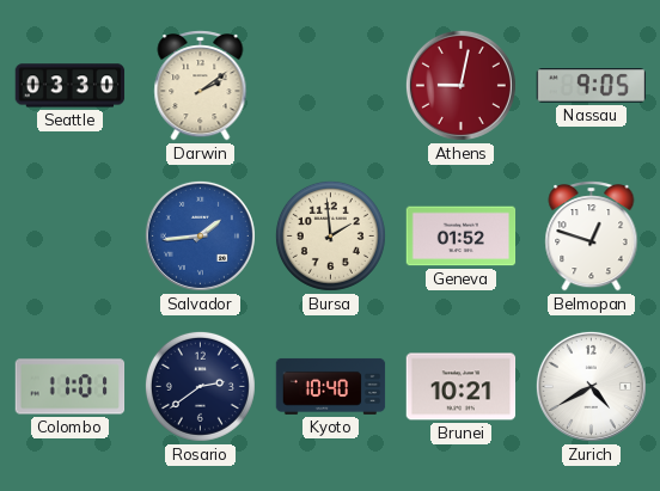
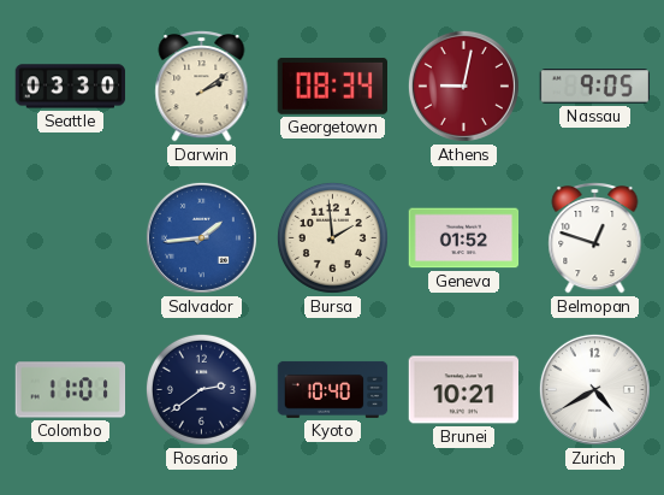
Georgetown: none -> 08:34
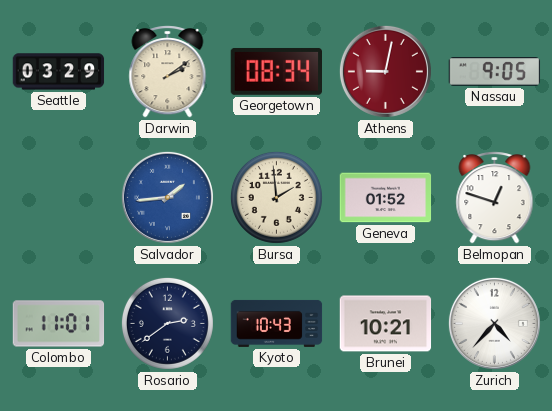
Seattle: 03:30 -> 03:29
Kyoto: 10:40 -> 10:43
Zurich: 4:40 -> 4:37
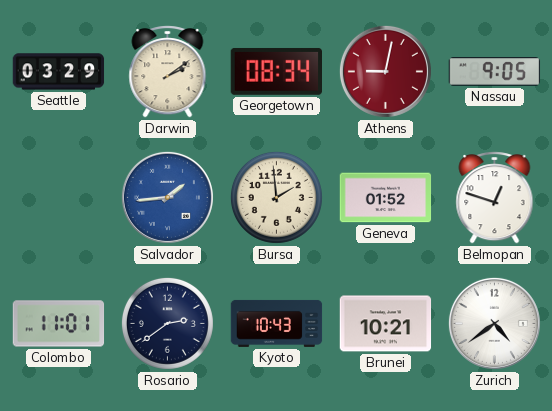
Zurich: 4:37 -> 4:39
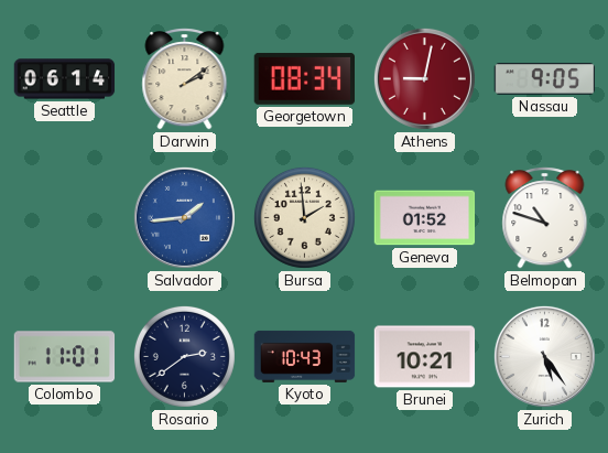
Seattle: 03:29 -> 06:14
Belmopan: 12:48 -> 10:48
Zurich: 4:39 -> 5:24
